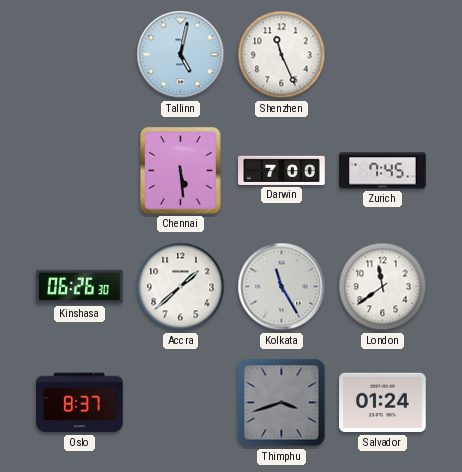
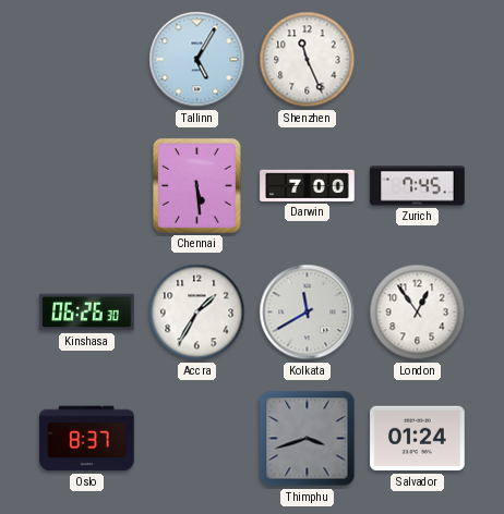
Tallinn: 5:02 -> 5:05
Accra: 1:38 -> 1:35
Kolkata: 11:25 -> 11:40
London: 11:39 -> 12:54
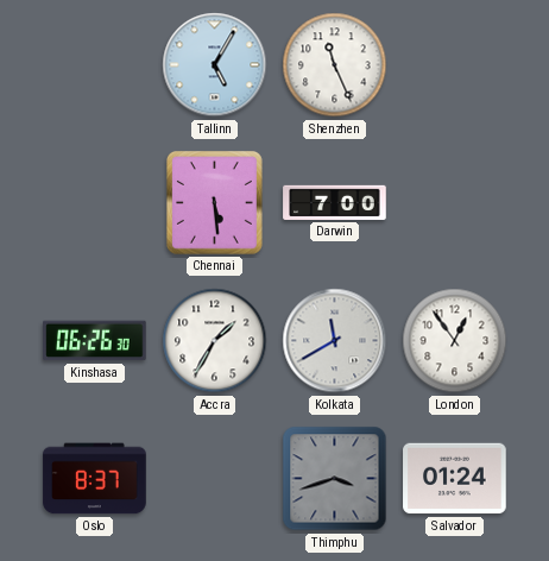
Zurich: 7:45 -> none
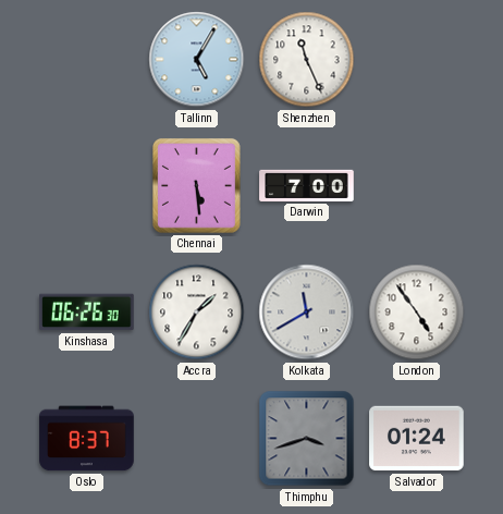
London: 12:54 -> 4:54
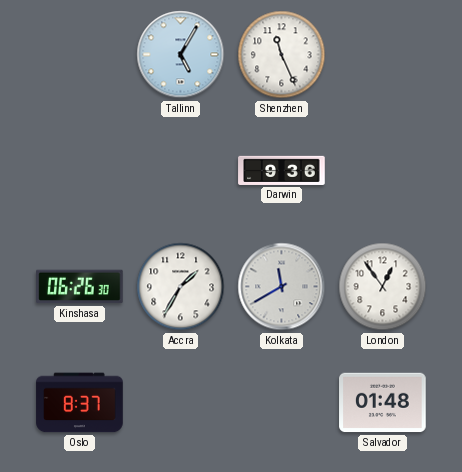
Chennai: 5:29 -> none
Darwin: 7:00 -> 9:36
London: 4:54 -> 12:54
Thimphu: 3:42 -> none
Salvador: 01:24 -> 01:48
